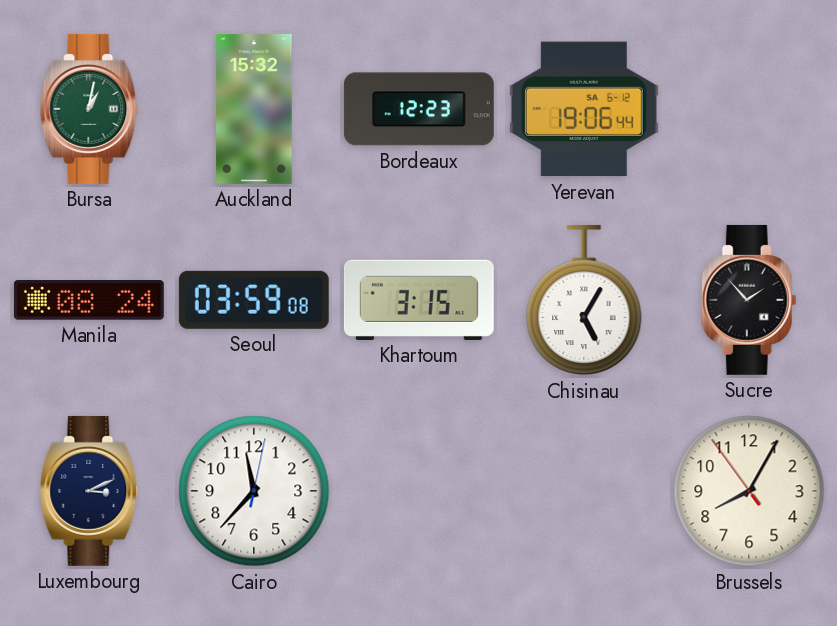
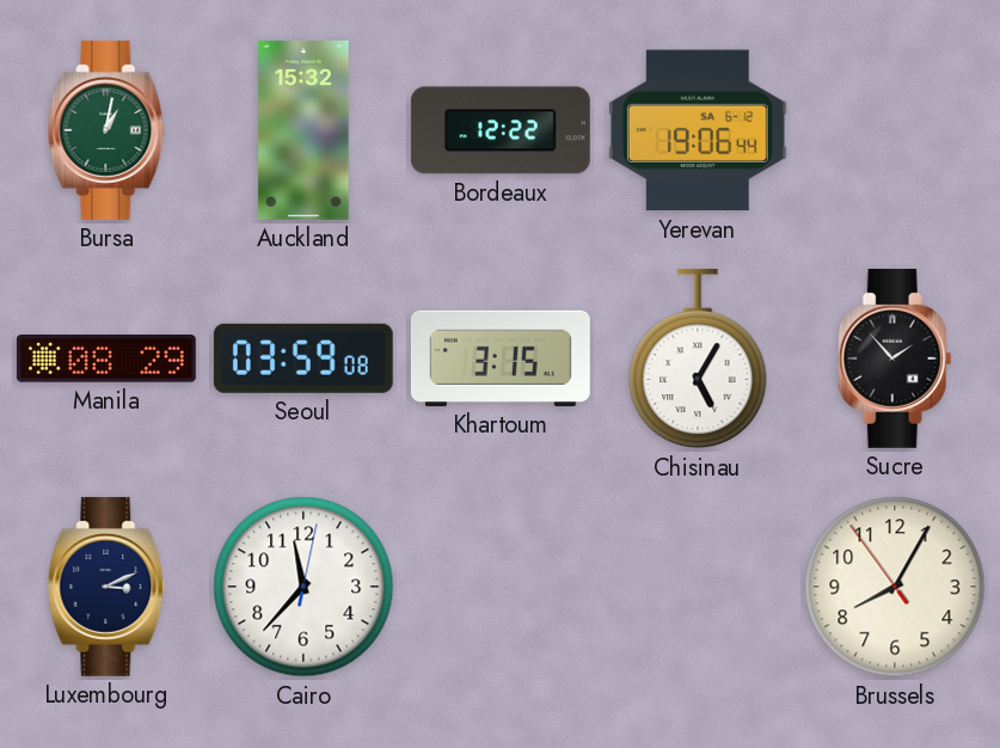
Bordeaux: 12:23 -> 12:22
Manila: 08:24 -> 08:29
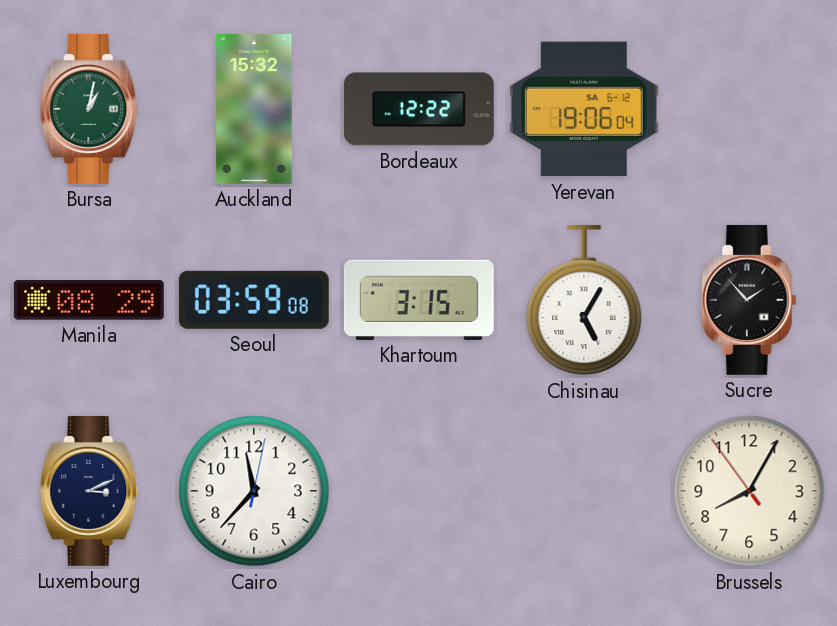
Yerevan: 19:06:44 -> 19:06:04
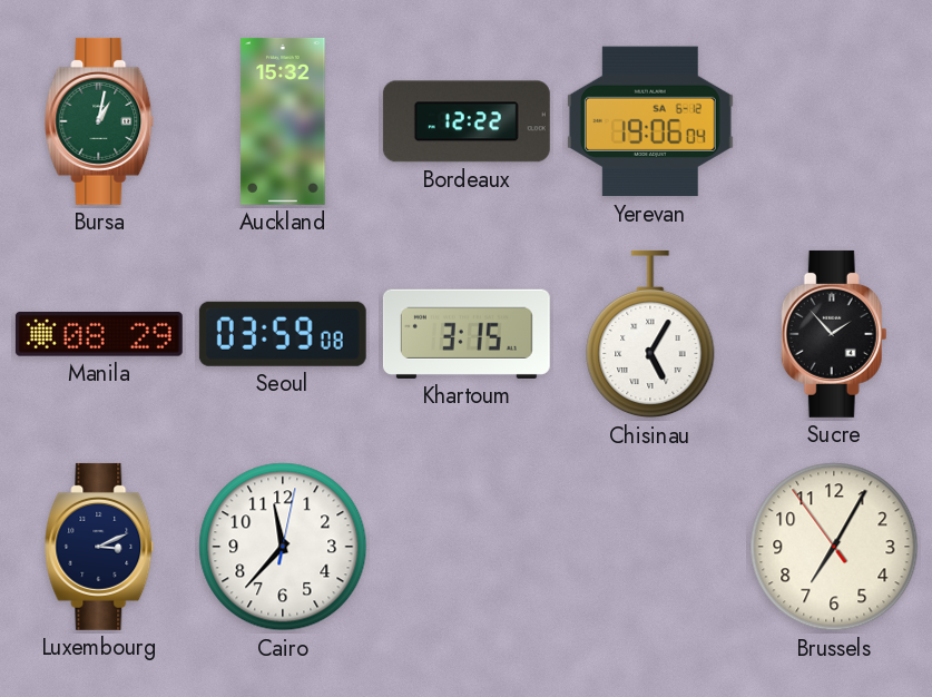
Brussels: 8:04 -> 7:04
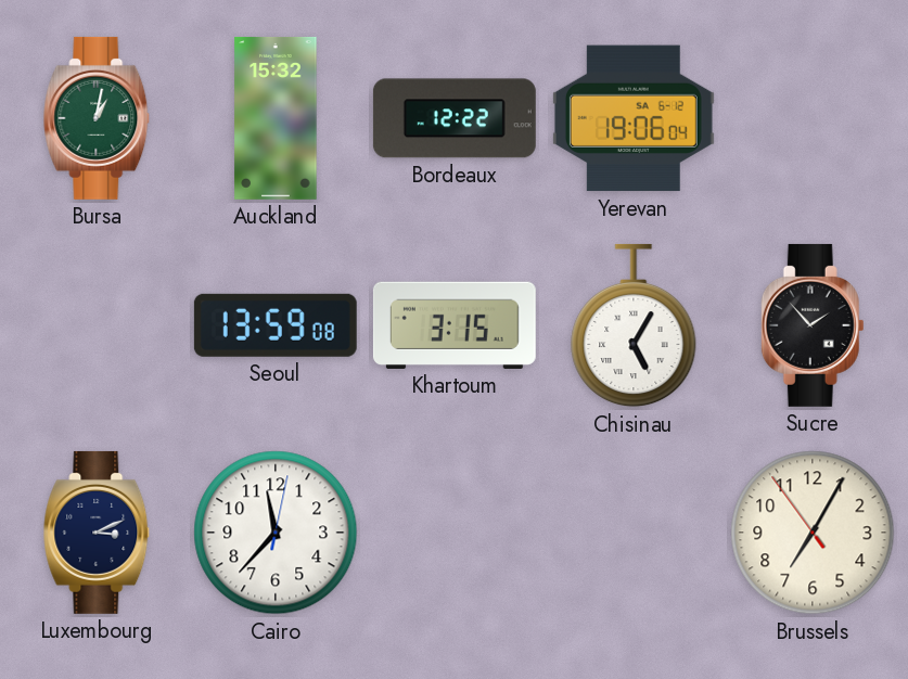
Manila: 08:29 -> none
Seoul: 03:59 -> 13:59
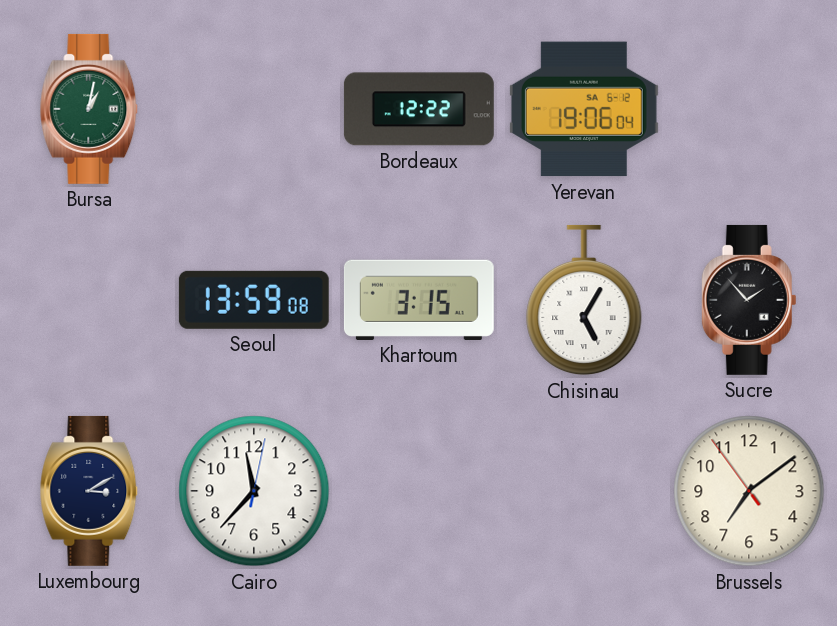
Auckland: 15:32 -> none
Luxembourg: 3:11 -> 3:10
Brussels: 7:04 -> 7:08
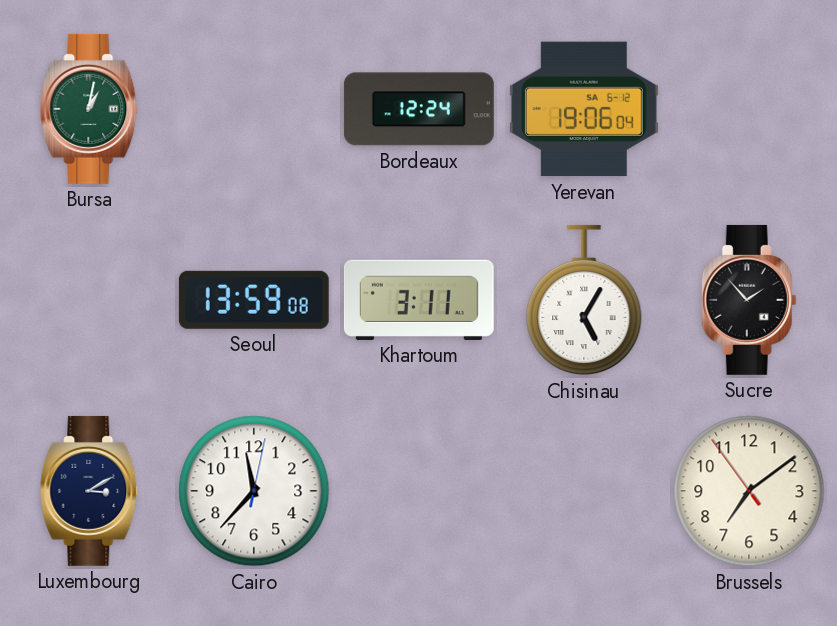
Bordeaux: 12:22 -> 12:24
Khartoum: 3:15 -> 3:11
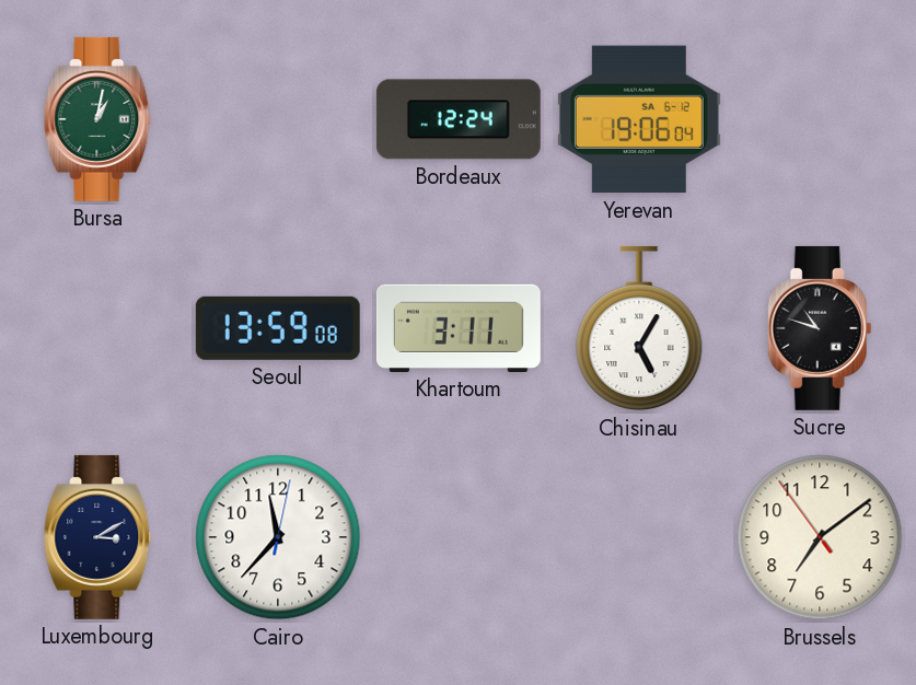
Sucre: 1:53 -> 10:48
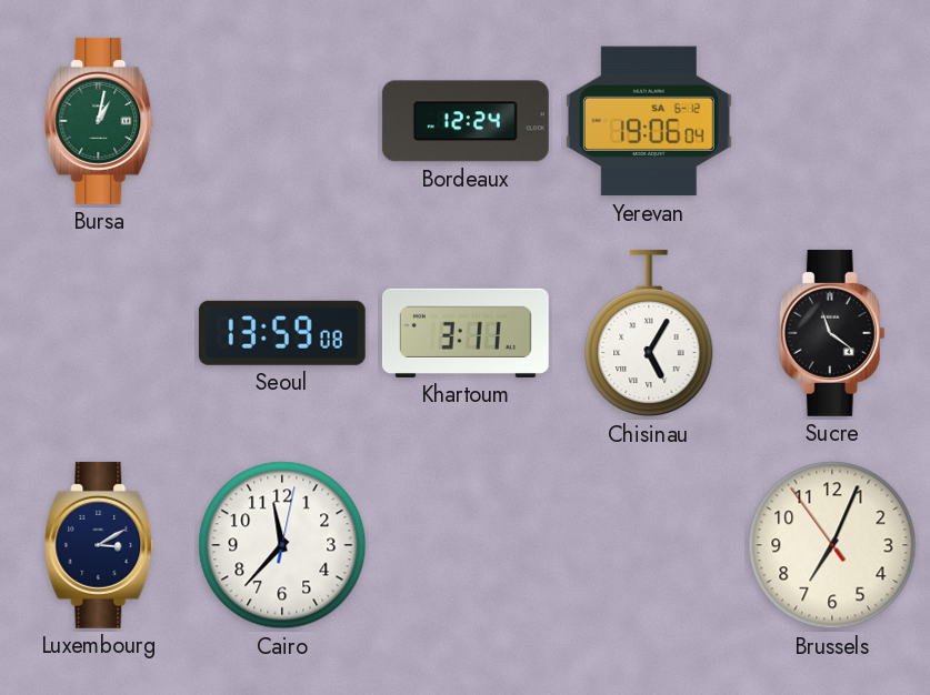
Sucre: 10:48 -> 11:21
Brussels: 7:08 -> 7:03
